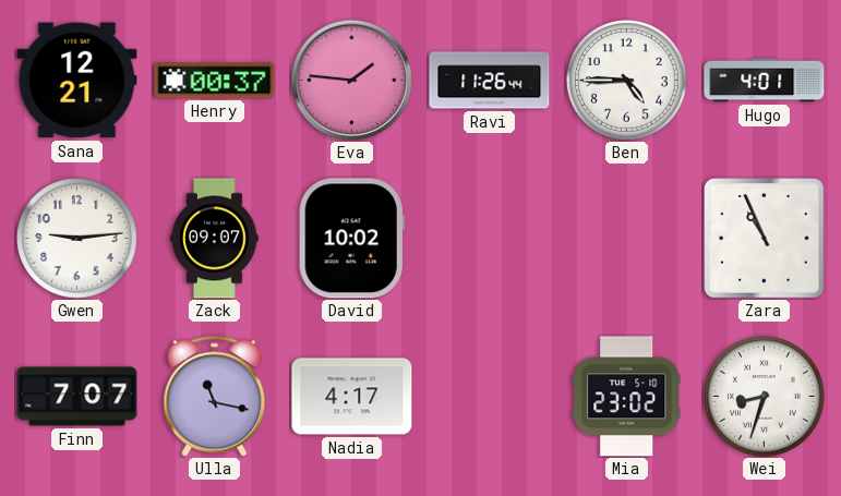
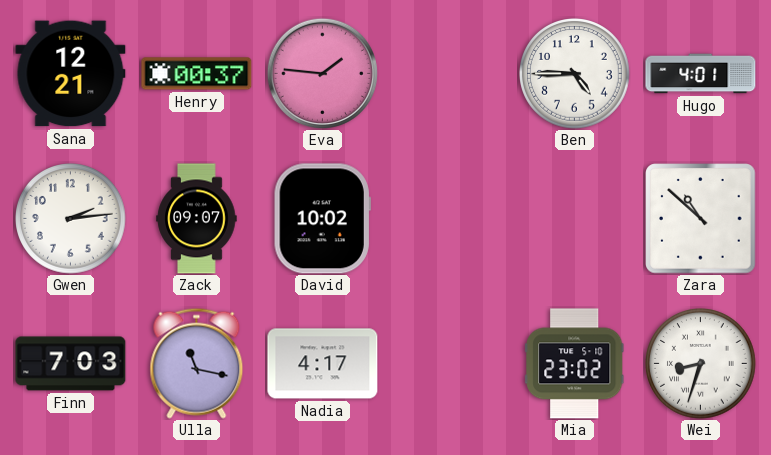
Ravi: 11:26 -> none
Gwen: 9:14 -> 2:14
Zara: 10:56 -> 10:52
Finn: 7:07 -> 7:03
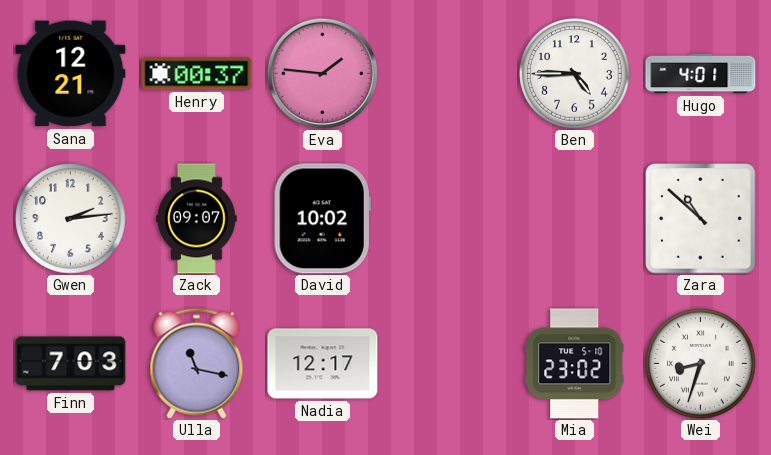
Nadia: 4:17 -> 12:17
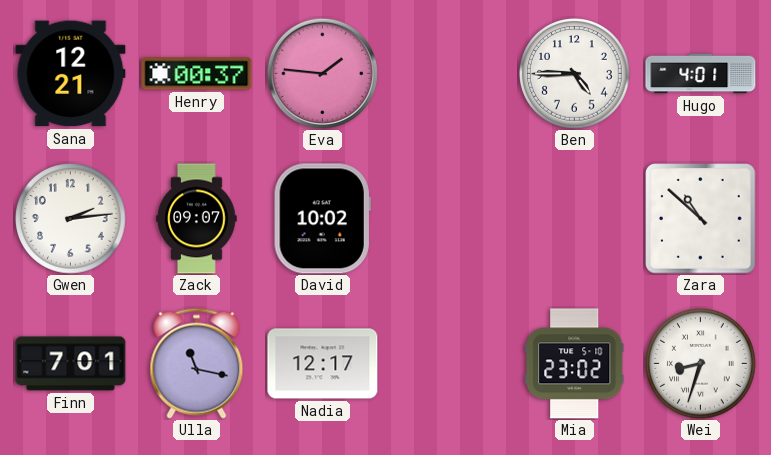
Finn: 7:03 -> 7:01
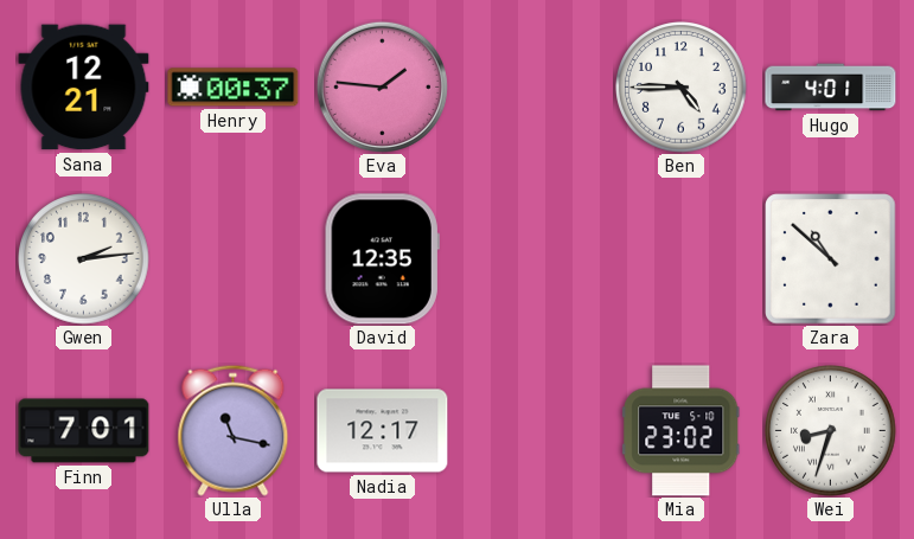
Zack: 09:07 -> none
David: 10:02 -> 12:35
